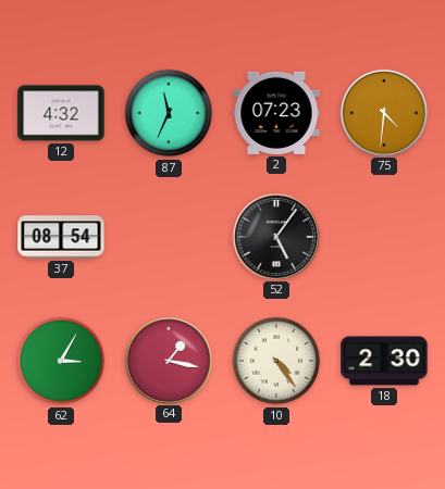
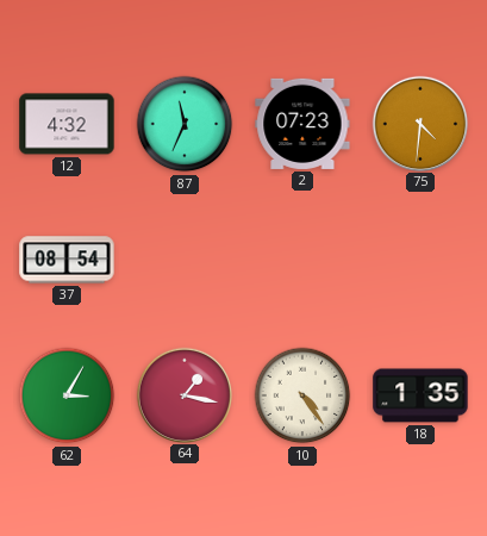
52: 5:06 -> none
18: 2:30 -> 1:35
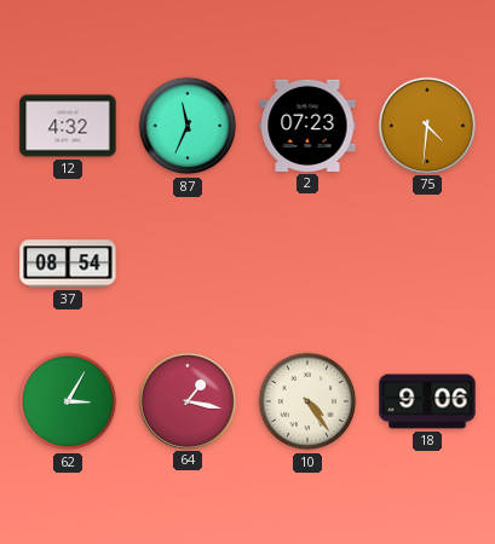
18: 1:35 -> 9:06
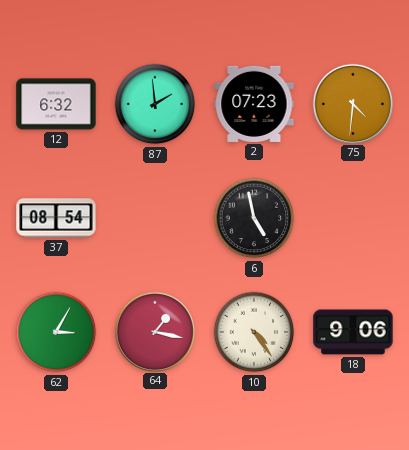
12: 4:32 -> 6:32
87: 11:34 -> 1:59
6: none -> 4:58
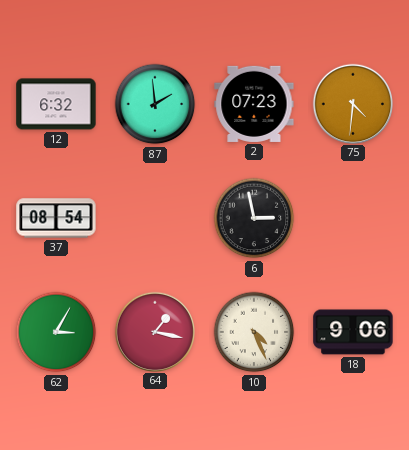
6: 4:58 -> 2:58
10: 4:24 -> 4:26
